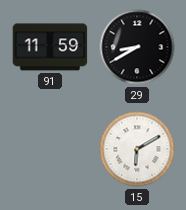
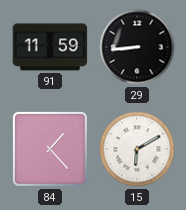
29: 8:40 -> 8:44
84: none -> 1:23
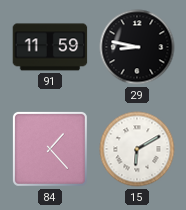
29: 8:44 -> 8:47
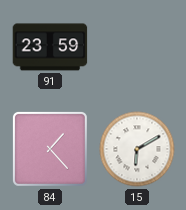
91: 11:59 -> 23:59
29: 8:47 -> none
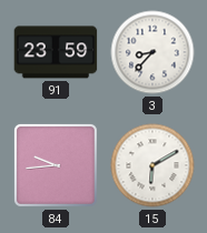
3: none -> 8:37
84: 1:23 -> 9:44
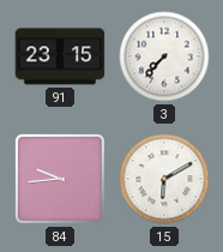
91: 23:59 -> 23:15
3: 8:37 -> 7:37
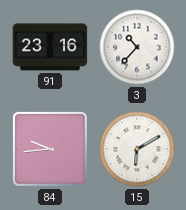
91: 23:15 -> 23:16
3: 7:37 -> 10:37
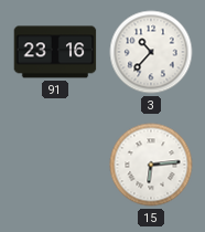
84: 9:44 -> none
15: 6:10 -> 6:14
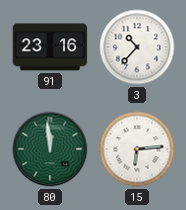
80: none -> 11:59
